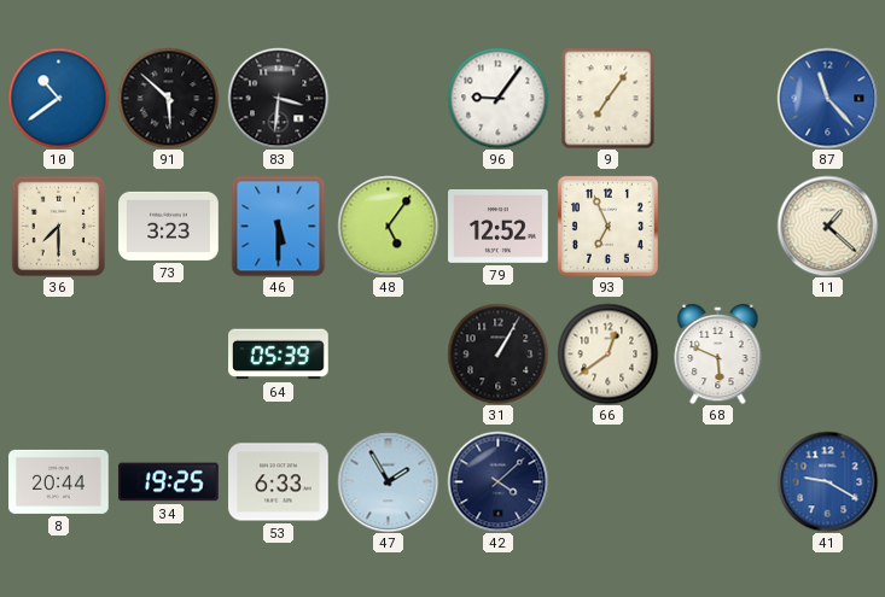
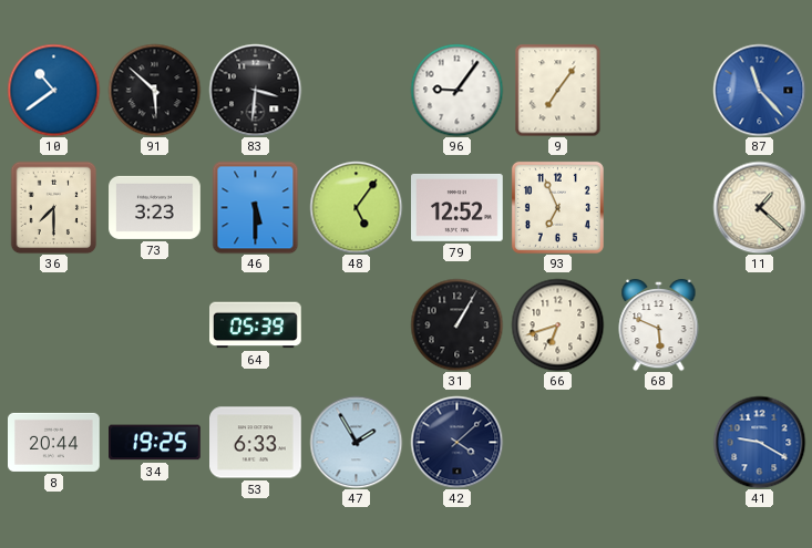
66: 12:39 -> 6:42
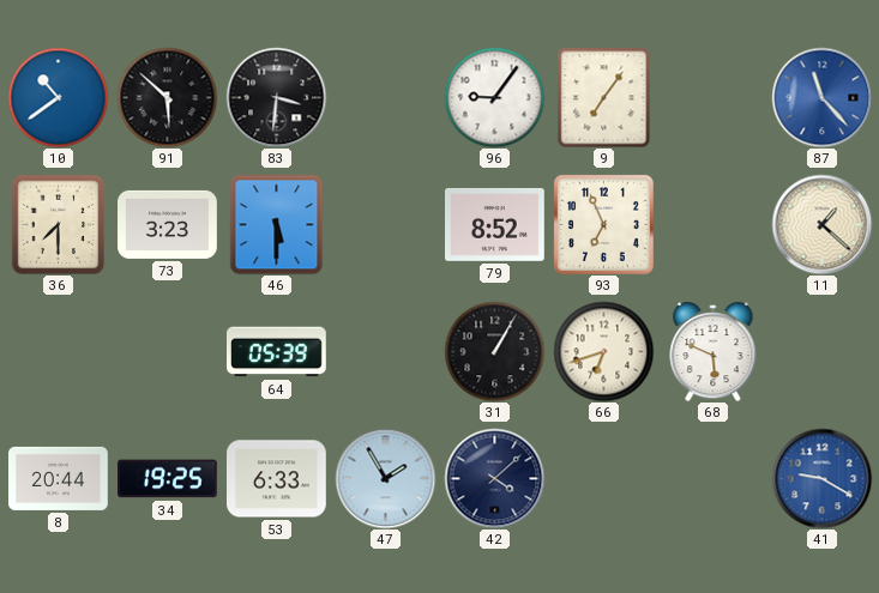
48: 5:06 -> none
79: 12:52 -> 8:52
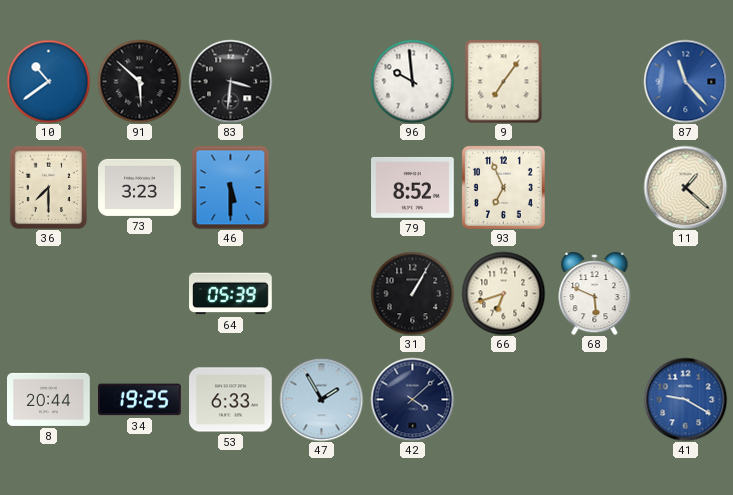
96: 9:06 -> 9:59
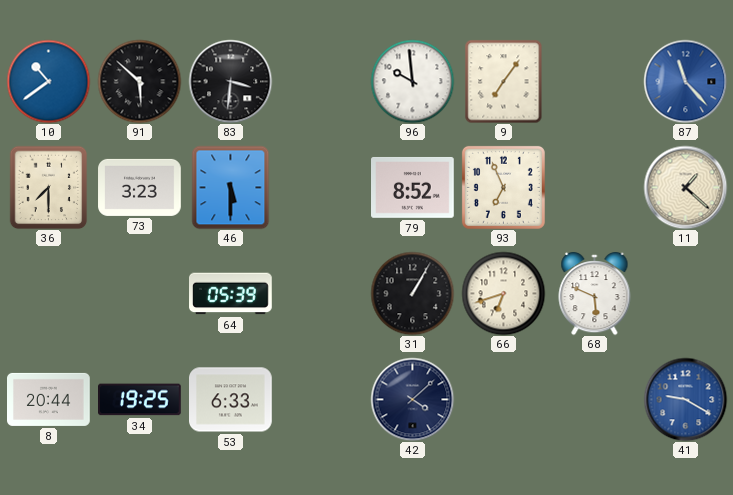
47: 1:55 -> none
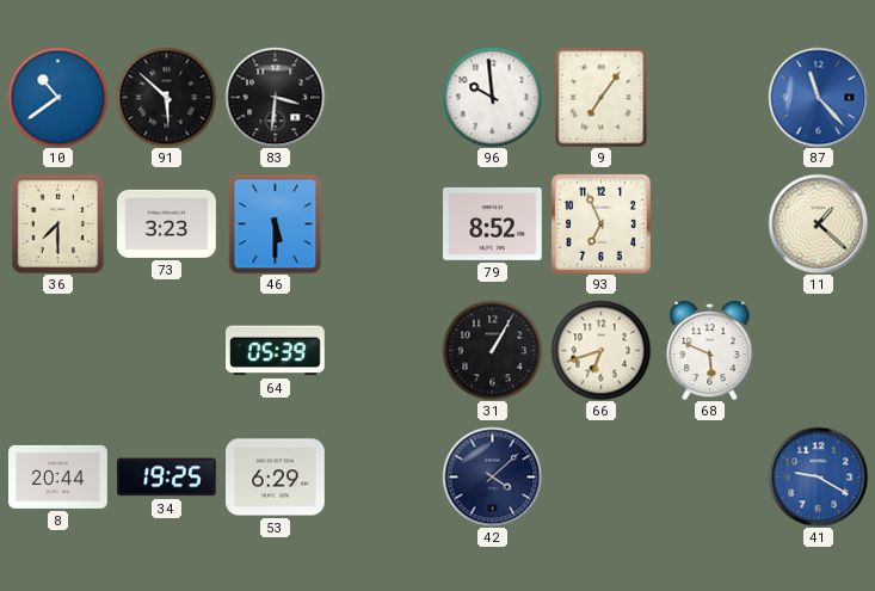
53: 6:33 -> 6:29
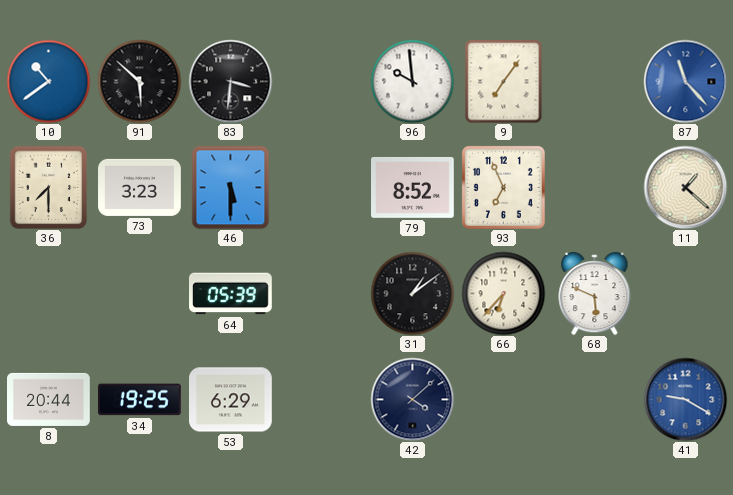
31: 1:05 -> 1:09
66: 6:42 -> 6:37
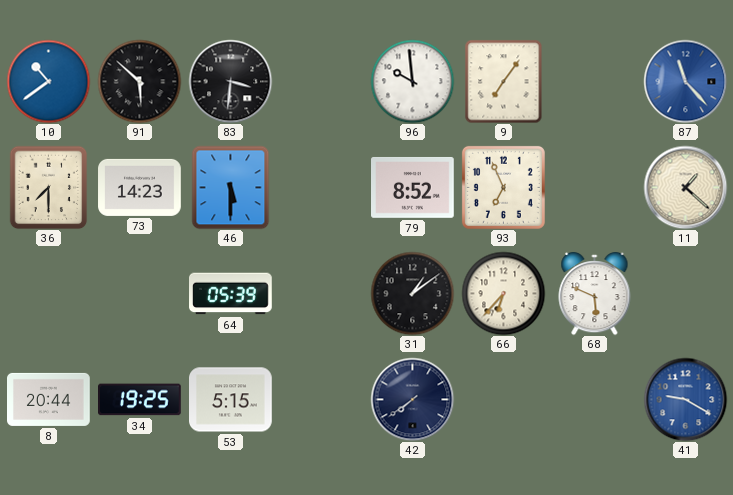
73: 3:23 -> 14:23
53: 6:29 -> 5:15
42: 4:08 -> 7:39
